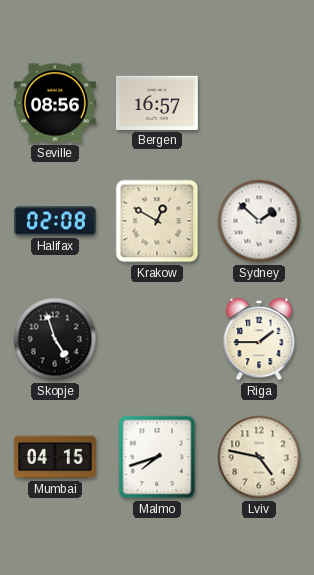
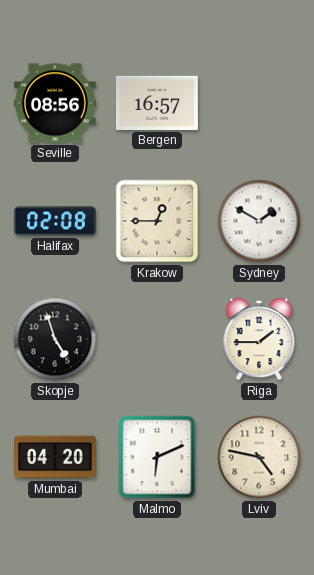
Krakow: 12:50 -> 12:45
Sydney: 1:52 -> 1:50
Mumbai: 04:15 -> 04:20
Malmo: 7:42 -> 6:11
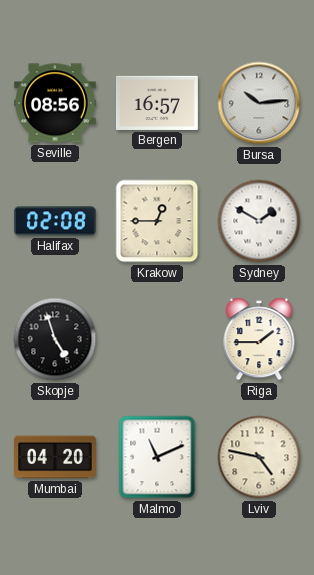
Bursa: none -> 10:14
Malmo: 6:11 -> 11:11
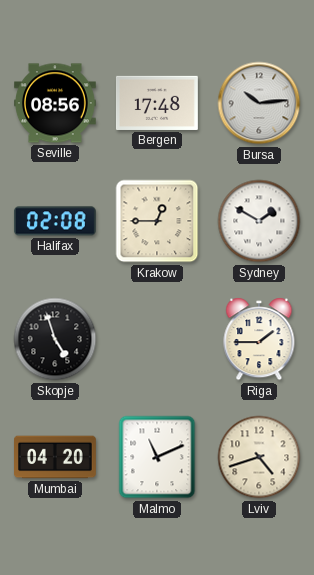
Bergen: 16:57 -> 17:48
Lviv: 4:47 -> 4:42
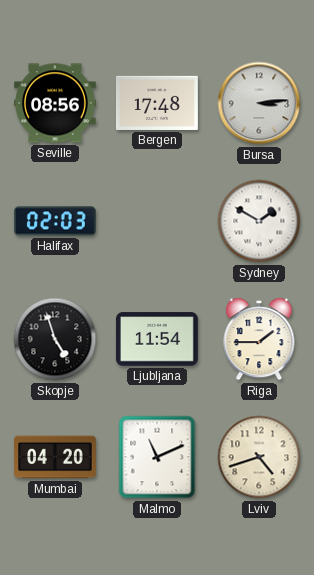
Bursa: 10:14 -> 3:14
Halifax: 02:08 -> 02:03
Krakow: 12:45 -> none
Ljubljana: none -> 11:54
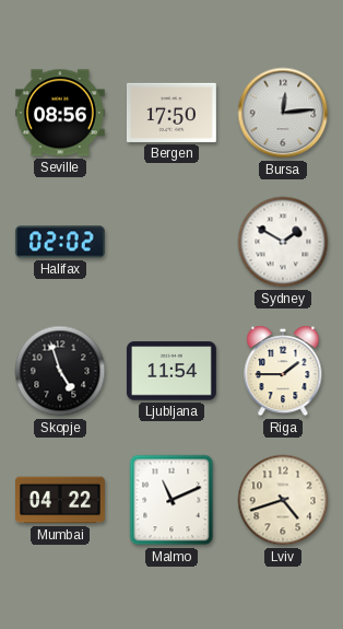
Bergen: 17:48 -> 17:50
Bursa: 3:14 -> 12:14
Halifax: 02:03 -> 02:02
Mumbai: 04:20 -> 04:22
